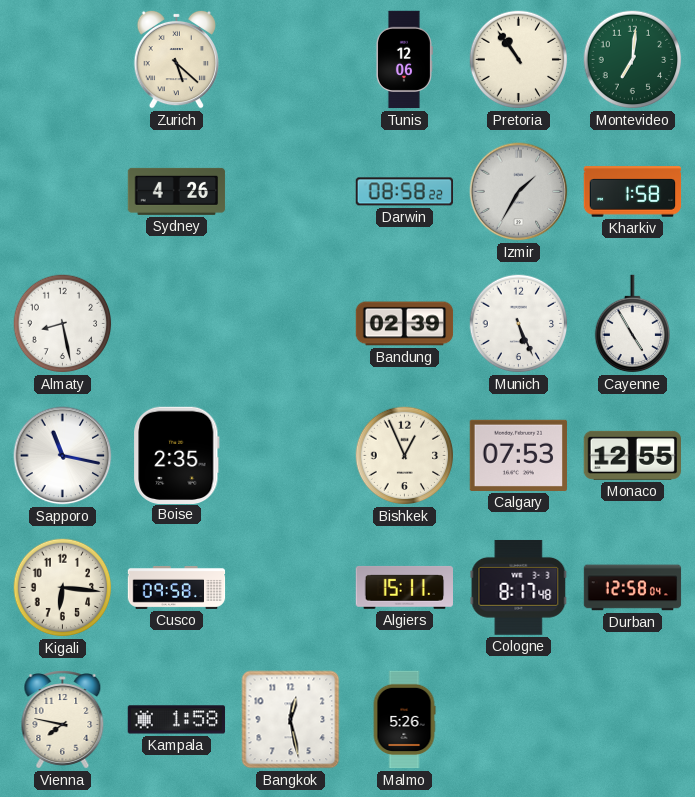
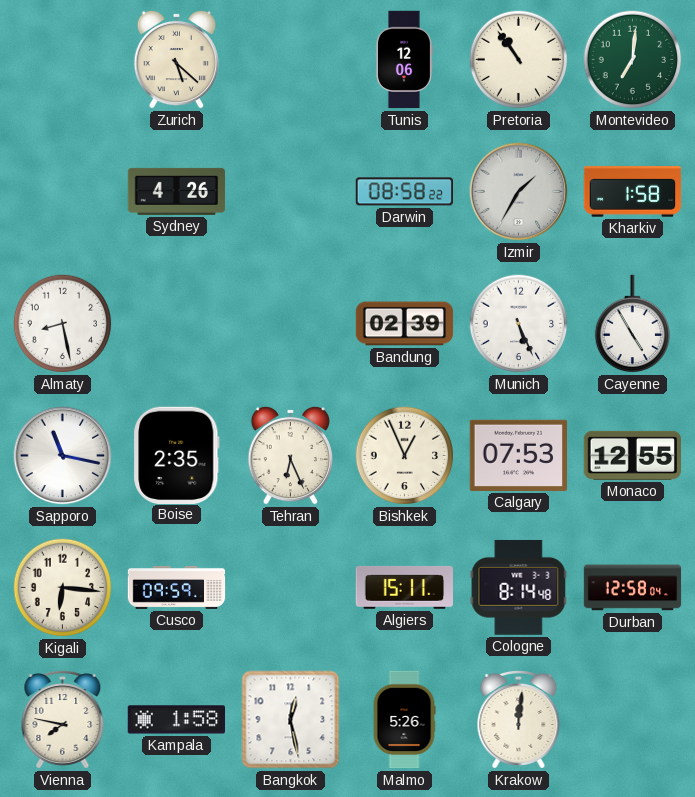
Tehran: none -> 6:26
Cusco: 09:58 -> 09:59
Cologne: 8:17 -> 8:14
Krakow: none -> 12:01
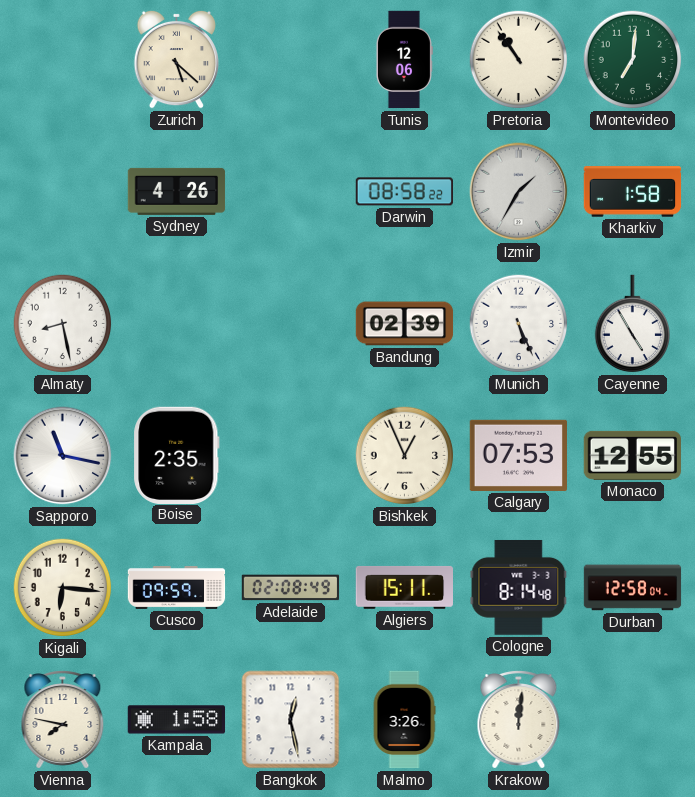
Tehran: 6:26 -> none
Adelaide: none -> 02:08
Malmo: 5:26 -> 3:26
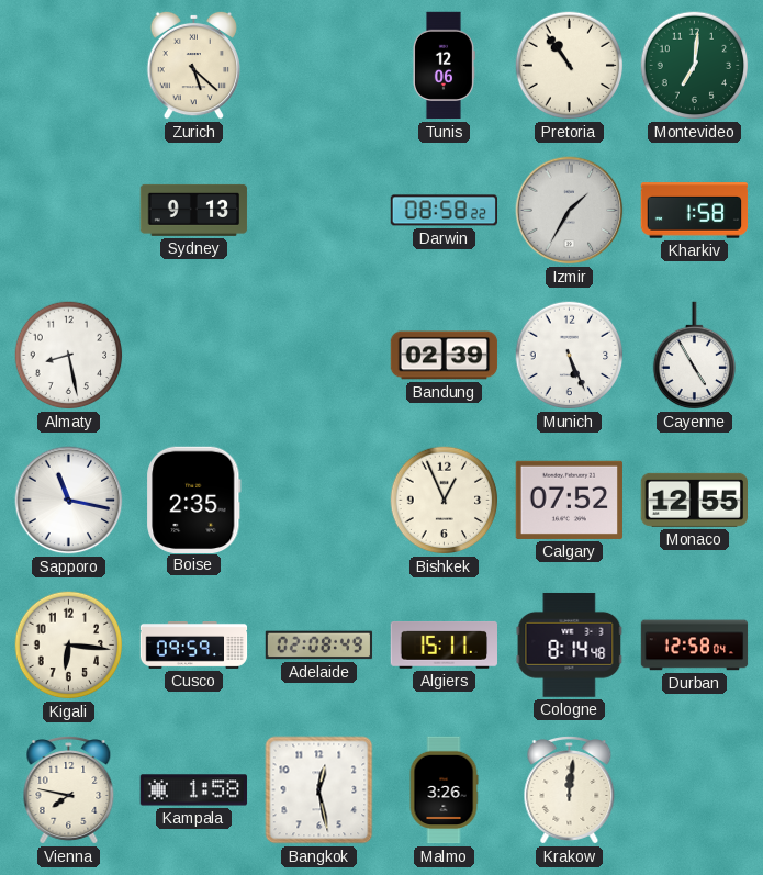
Sydney: 4:26 -> 9:13
Calgary: 07:53 -> 07:52
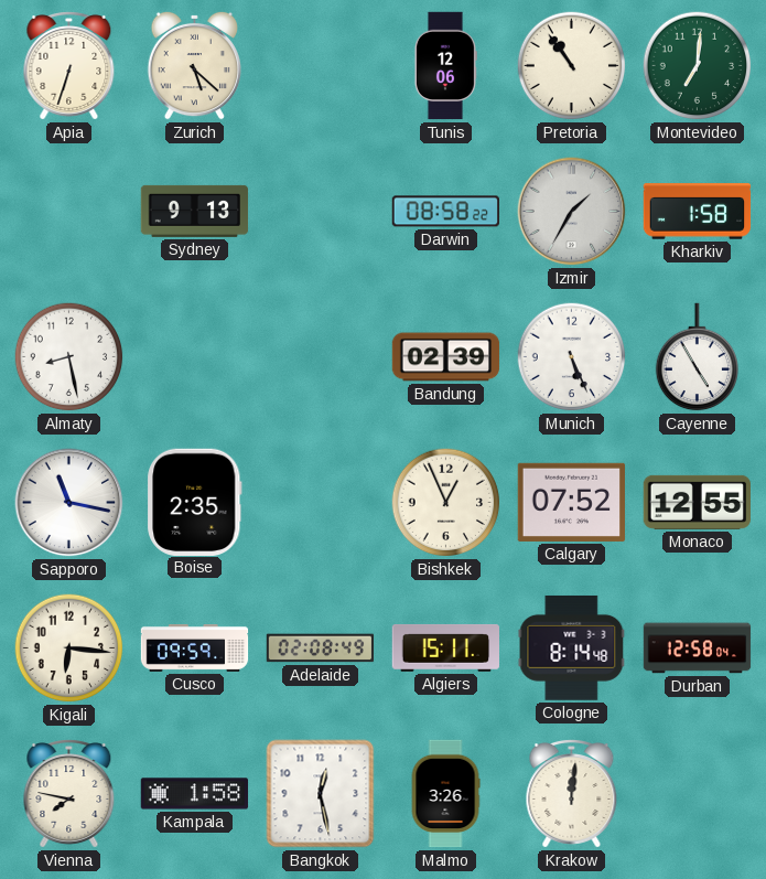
Apia: none -> 6:33
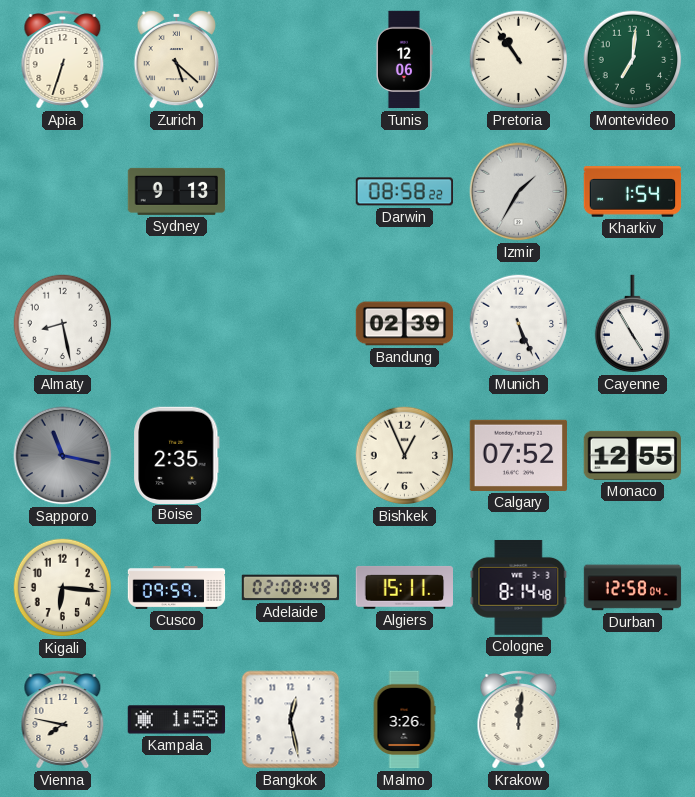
Kharkiv: 1:58 -> 1:54
Sapporo dial: white -> grey
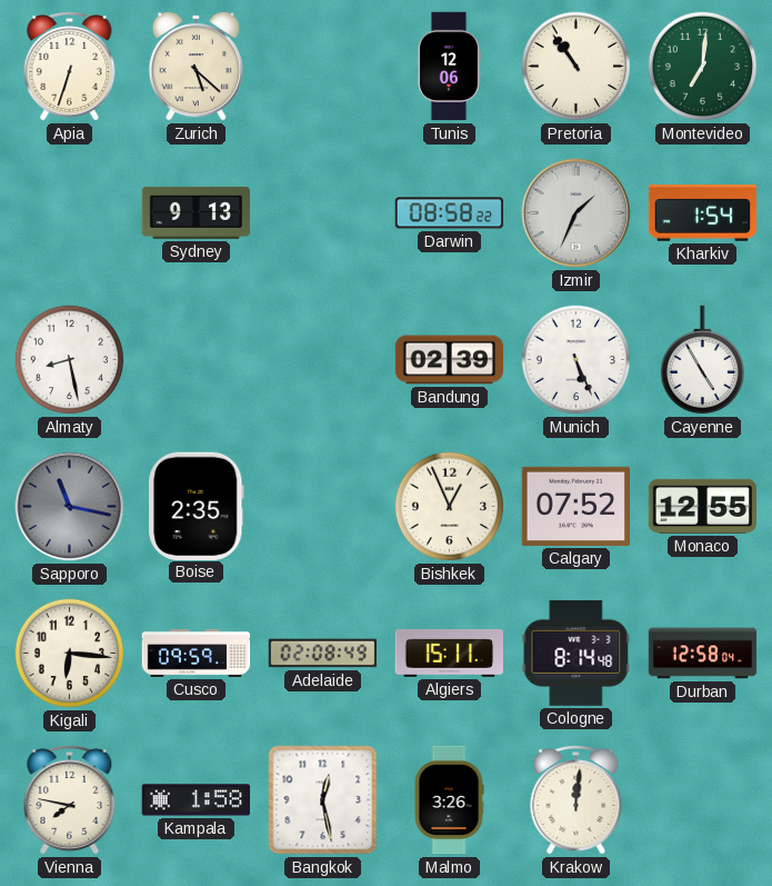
Izmir: 1:35 -> 1:34
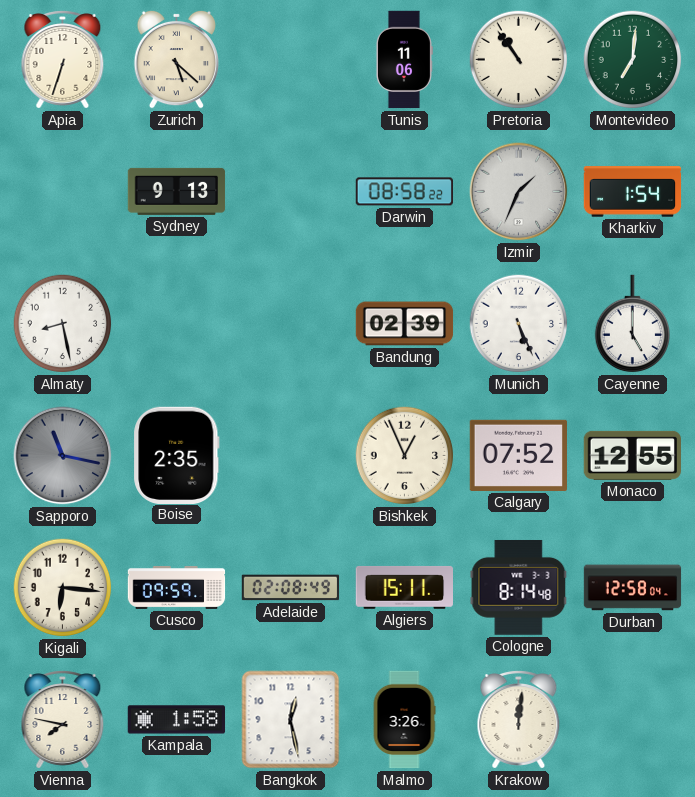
Tunis: 12:06 -> 11:06
Cayenne: 4:55 -> 5:00
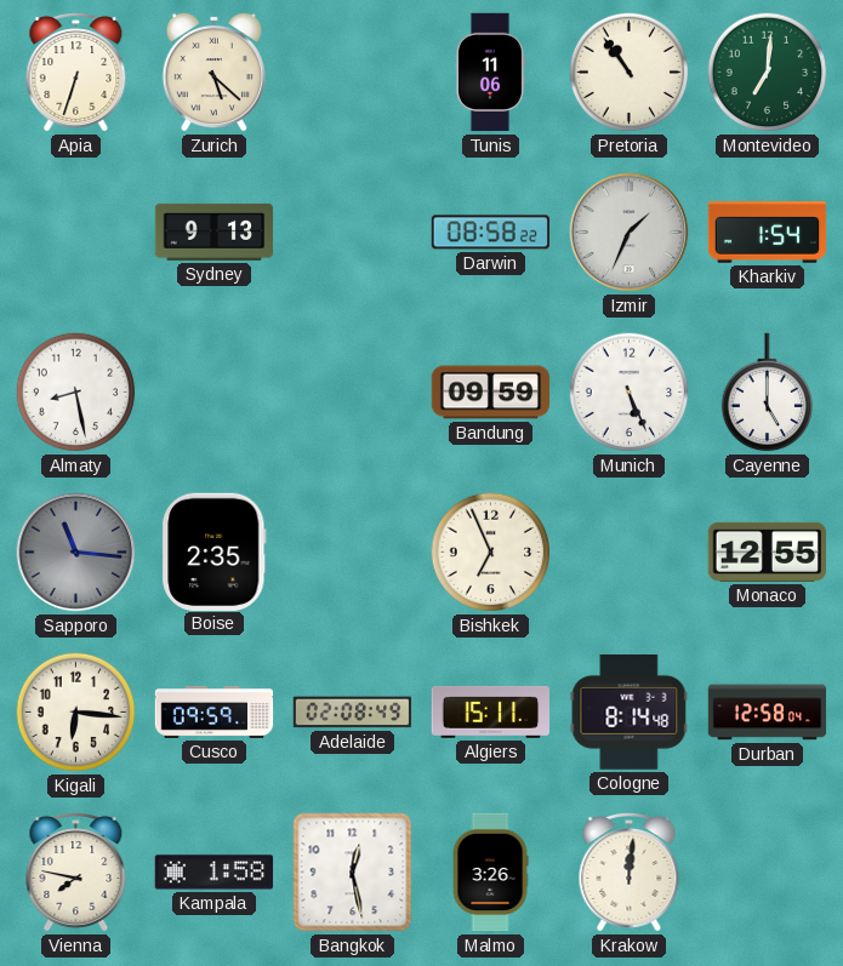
Bandung: 02:39 -> 09:59
Sapporo: 11:17 -> 11:16
Bishkek: 12:56 -> 6:56
Calgary: 07:52 -> none
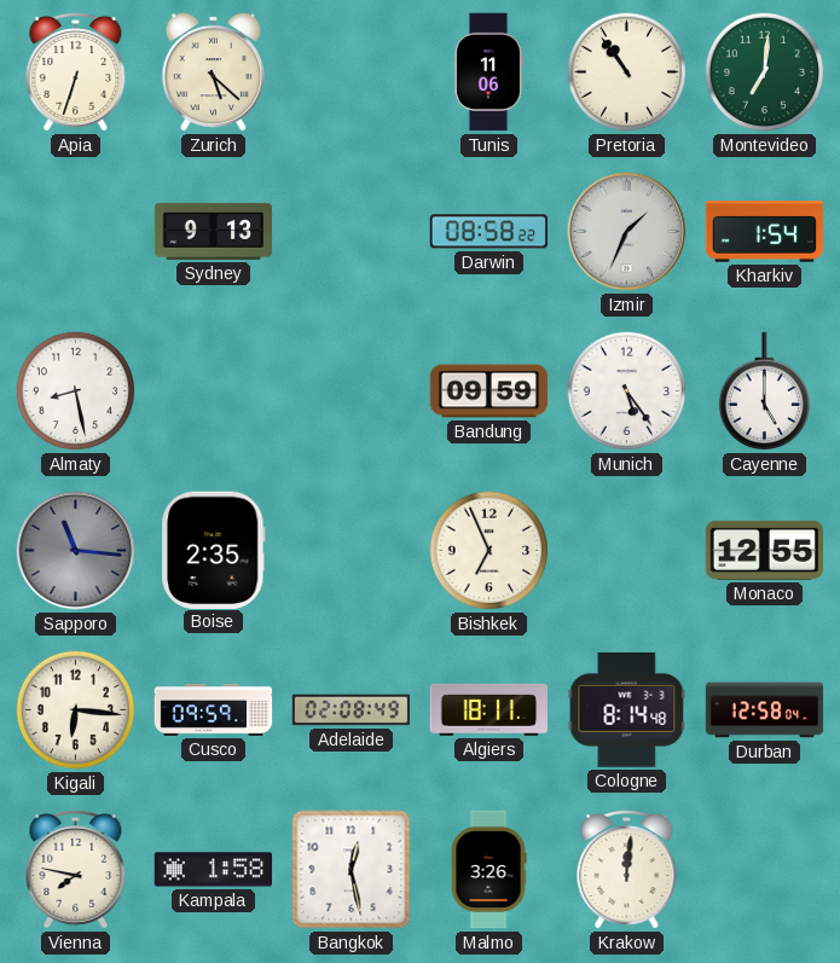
Munich: 5:26 -> 5:24
Algiers: 15:11 -> 18:11
